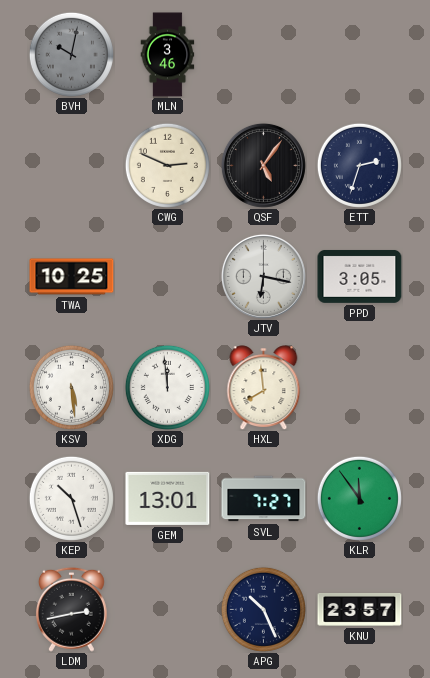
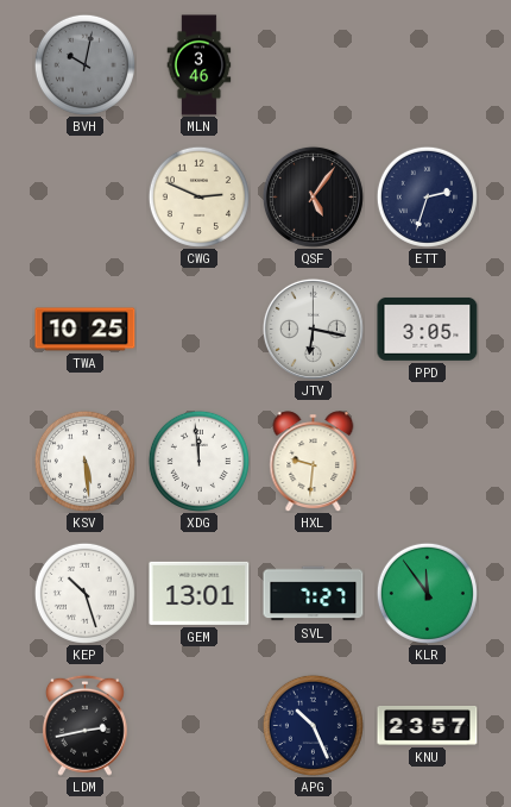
HXL: 7:59 -> 9:31
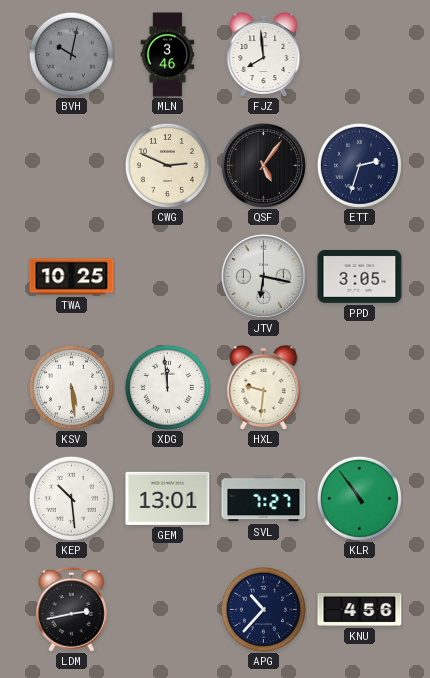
FJZ: none -> 7:59
KEP: 10:27 -> 10:29
KLR: 11:54 -> 10:54
APG: 10:26 -> 10:37
KNU: 23:57 -> 4:56
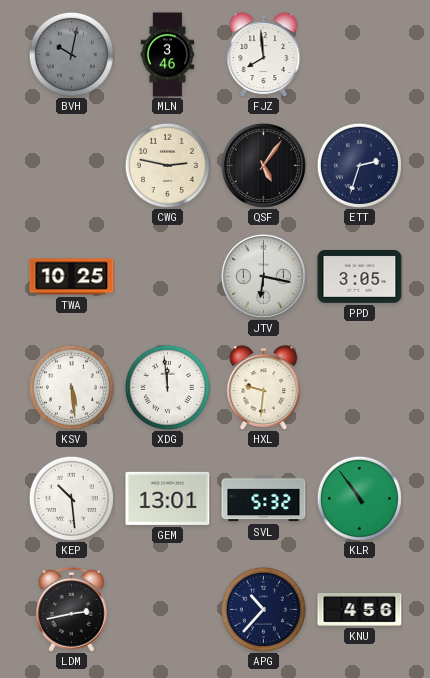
CWG: 2:49 -> 2:47
SVL: 7:27 -> 5:32
